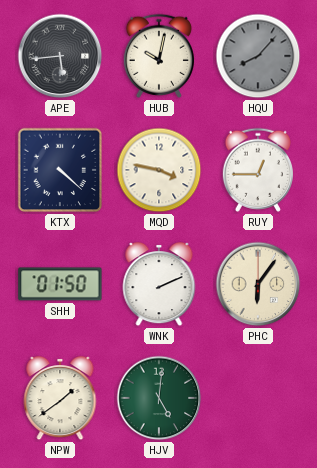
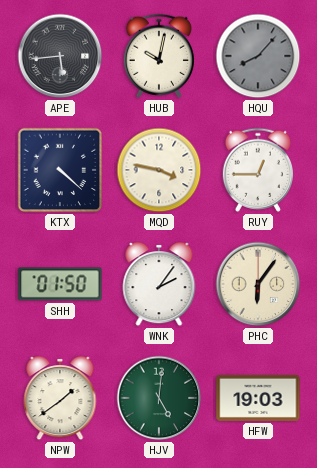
WNK: 2:11 -> 2:06
HFW: none -> 19:03
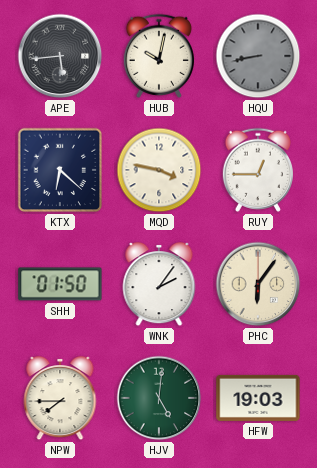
HQU: 8:07 -> 8:43
KTX: 4:22 -> 6:22
NPW: 1:39 -> 7:45
